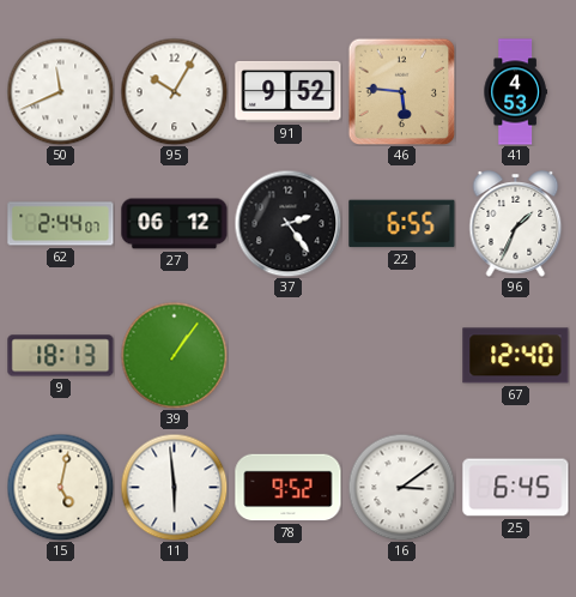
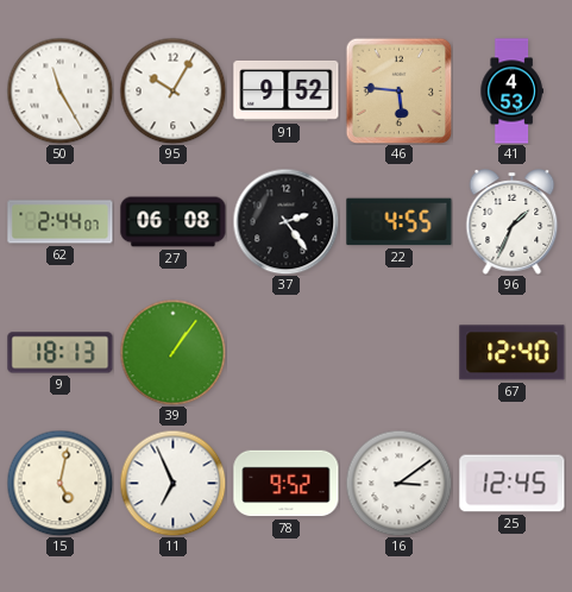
50: 11:41 -> 11:25
27: 06:12 -> 06:08
22: 6:55 -> 4:55
11: 5:59 -> 6:56
25: 6:45 -> 12:45
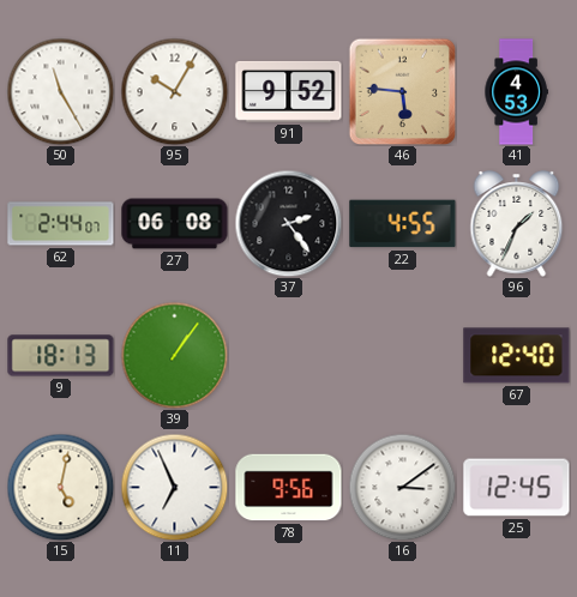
78: 9:52 -> 9:56
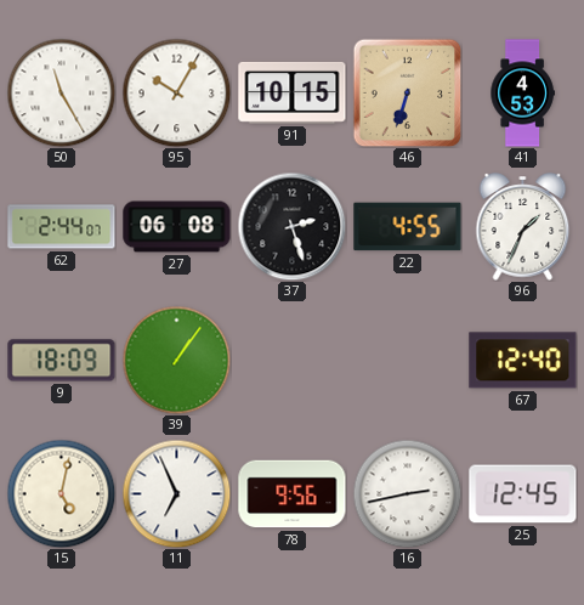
91: 9:52 -> 10:15
46: 5:46 -> 6:33
37: 2:24 -> 2:27
9: 18:13 -> 18:09
16: 3:09 -> 2:43
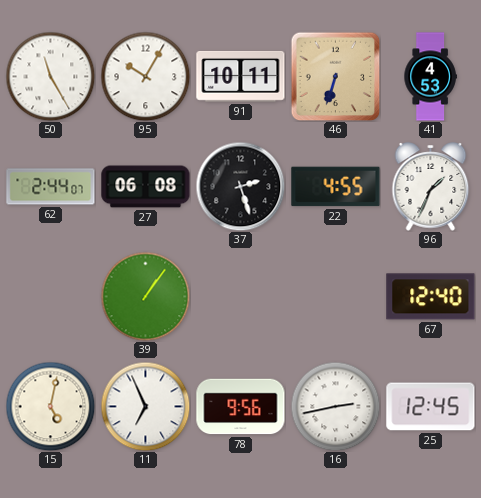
91: 10:15 -> 10:11
9: 18:09 -> none
